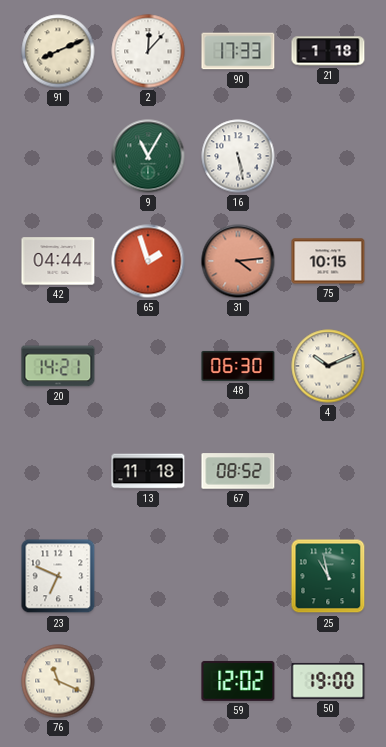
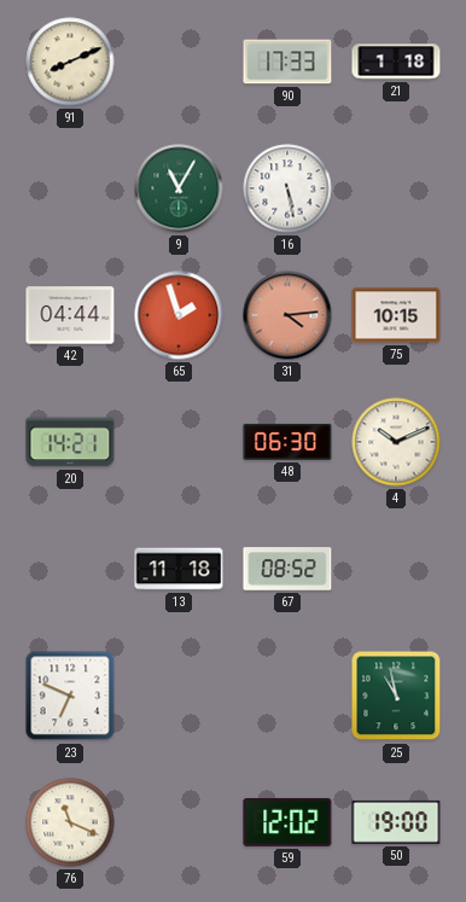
2: 12:07 -> none
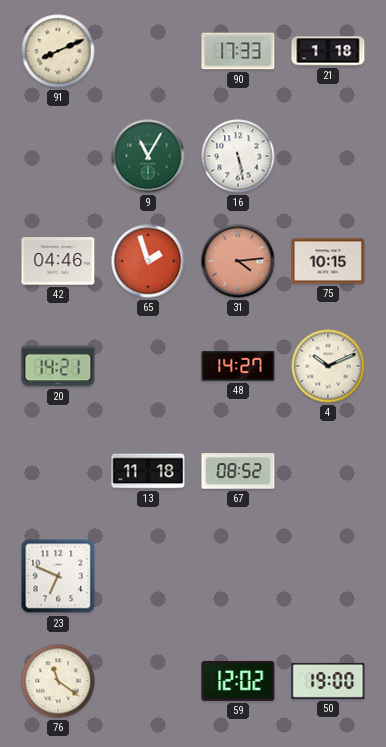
42: 04:44 -> 04:46
48: 06:30 -> 14:27
25: 10:58 -> none
76: 11:19 -> 11:21
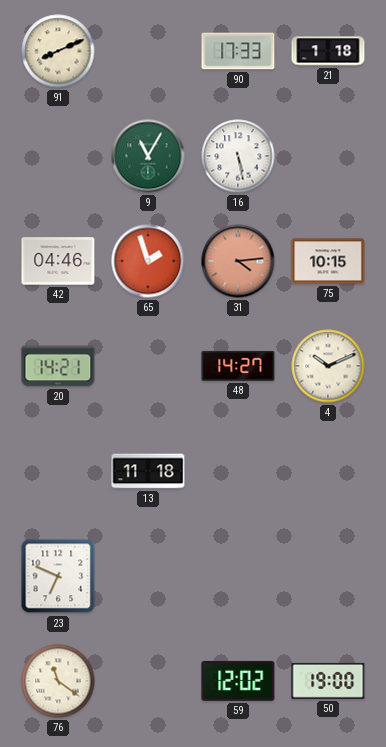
67: 08:52 -> none
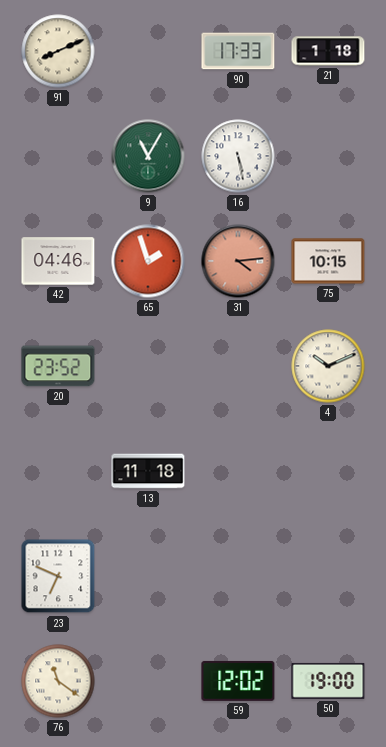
20: 14:21 -> 23:52
48: 14:27 -> none
